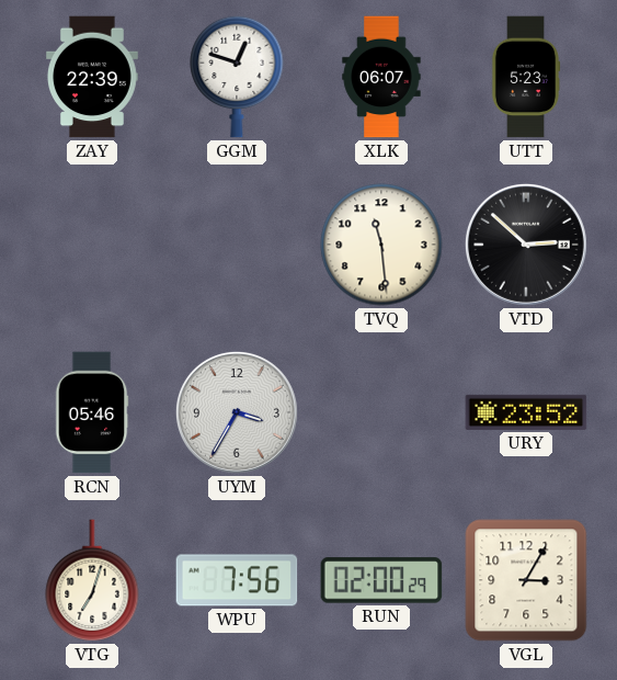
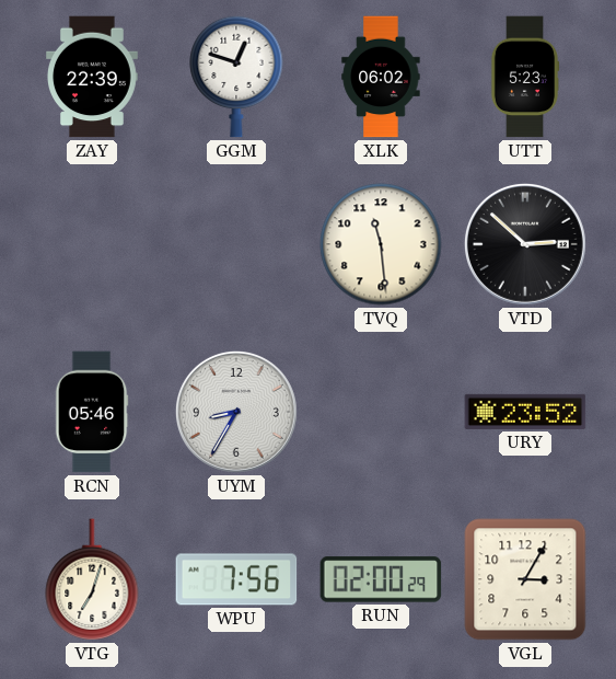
XLK: 06:07 -> 06:02
UYM: 3:35 -> 8:35
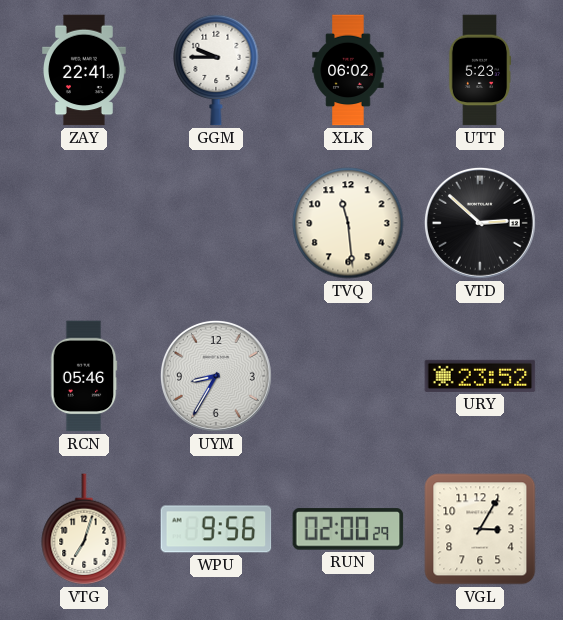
ZAY: 22:39 -> 22:41
GGM: 12:48 -> 9:45
WPU: 7:56 -> 9:56
